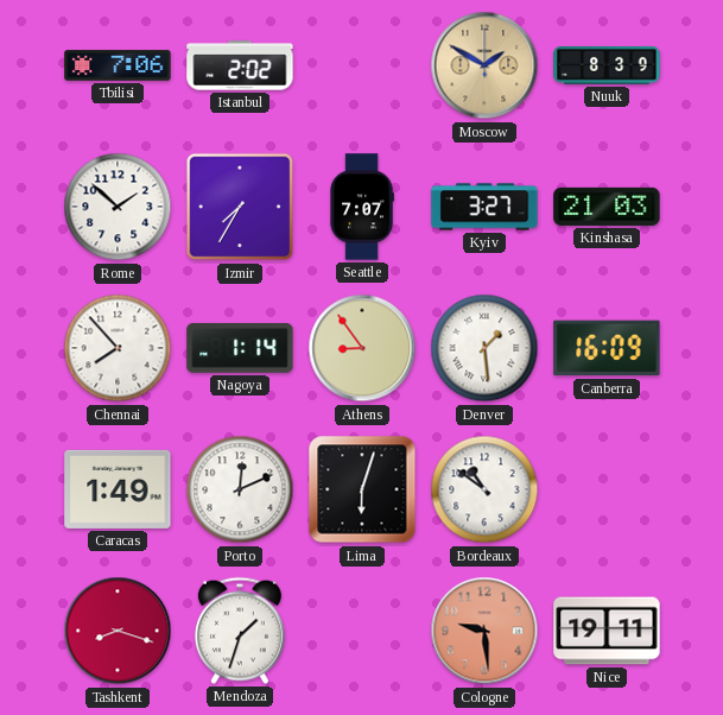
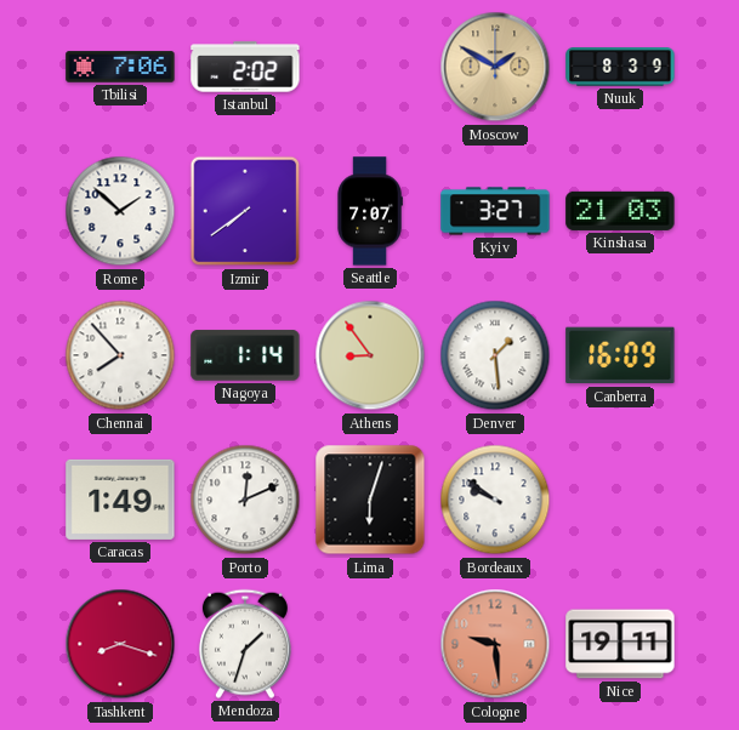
Izmir: 7:35 -> 7:39
Bordeaux: 10:51 -> 9:51
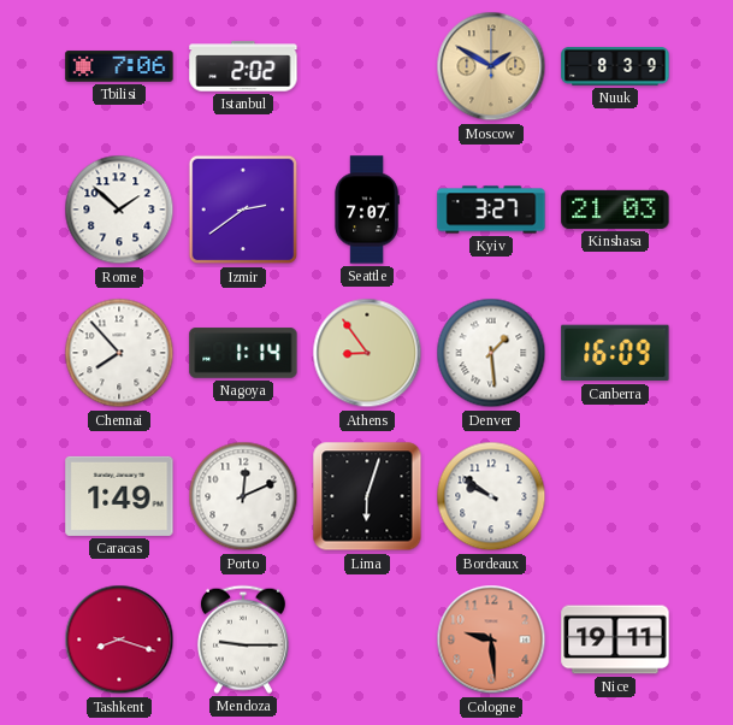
Izmir: 7:39 -> 2:39
Mendoza: 1:33 -> 9:15
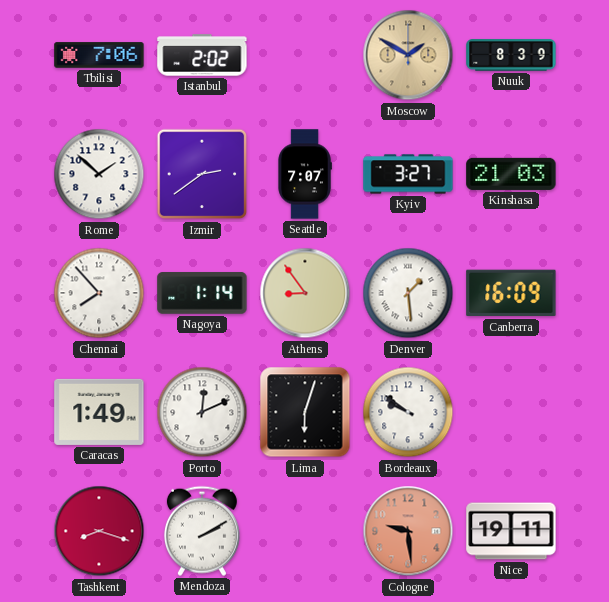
Mendoza: 9:15 -> 2:10
